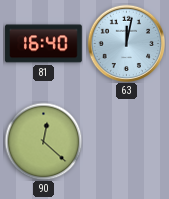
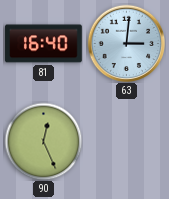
63: 12:02 -> 3:01
90: 12:22 -> 12:26
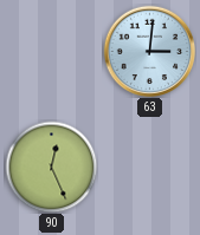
81: 16:40 -> none
